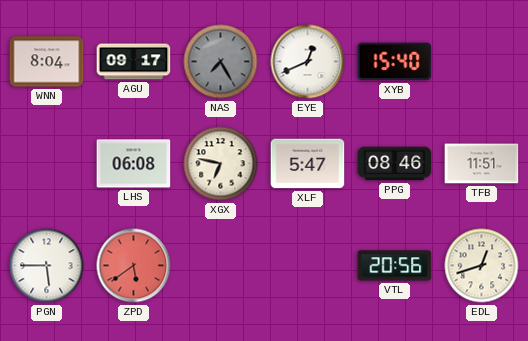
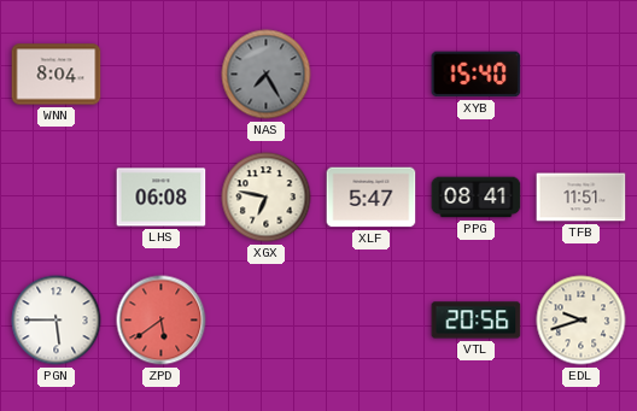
AGU: 09:17 -> none
EYE: 12:41 -> none
PPG: 08:46 -> 08:41
EDL: 12:42 -> 9:42
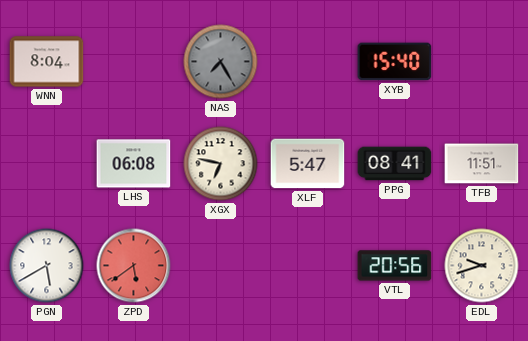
PGN: 5:45 -> 5:40
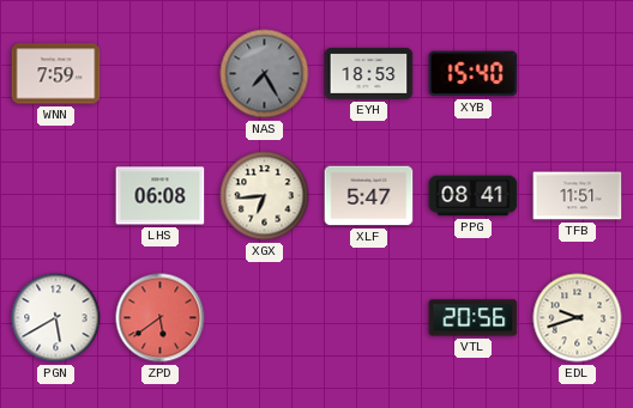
WNN: 8:04 -> 7:59
EYH: none -> 18:53
XGX: 6:47 -> 6:44
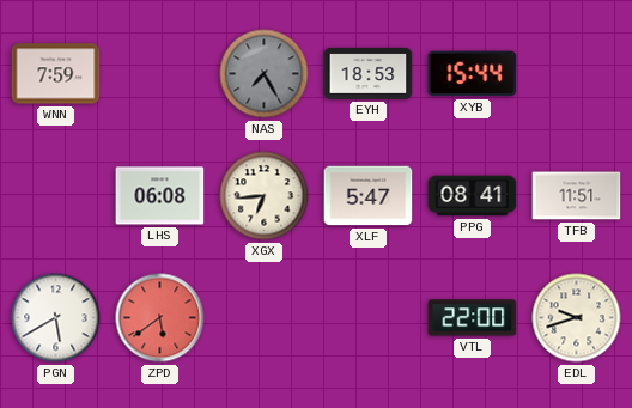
XYB: 15:40 -> 15:44
VTL: 20:56 -> 22:00
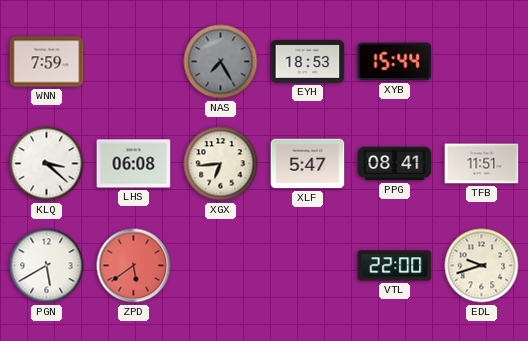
KLQ: none -> 3:22
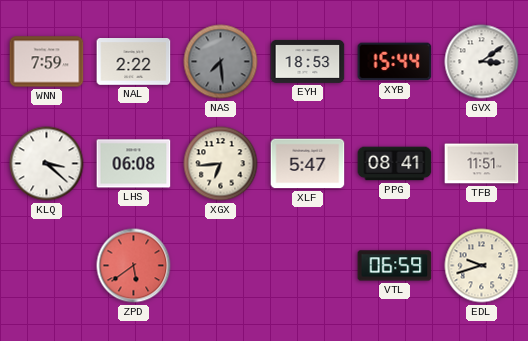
NAL: none -> 2:22
NAS: 7:25 -> 7:29
GVX: none -> 3:09
PGN: 5:40 -> none
VTL: 22:00 -> 06:59
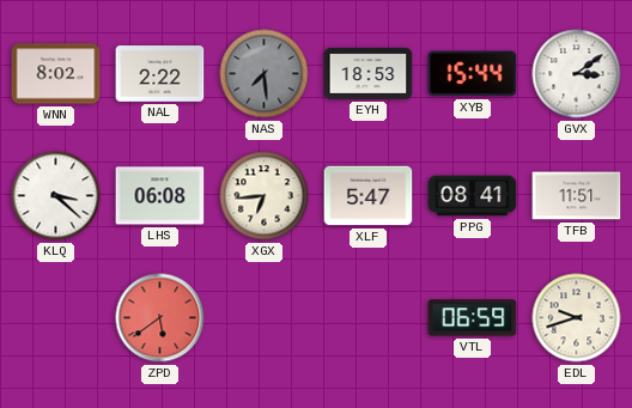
WNN: 7:59 -> 8:02
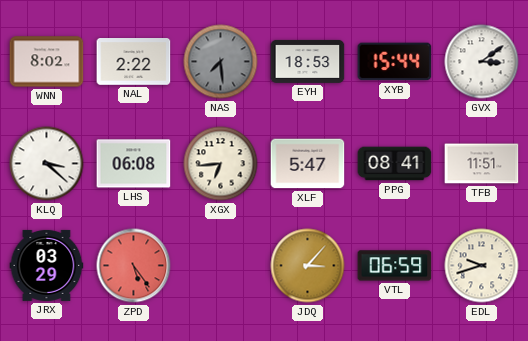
JRX: none -> 03:29
ZPD: 5:39 -> 5:24
JDQ: none -> 3:07
